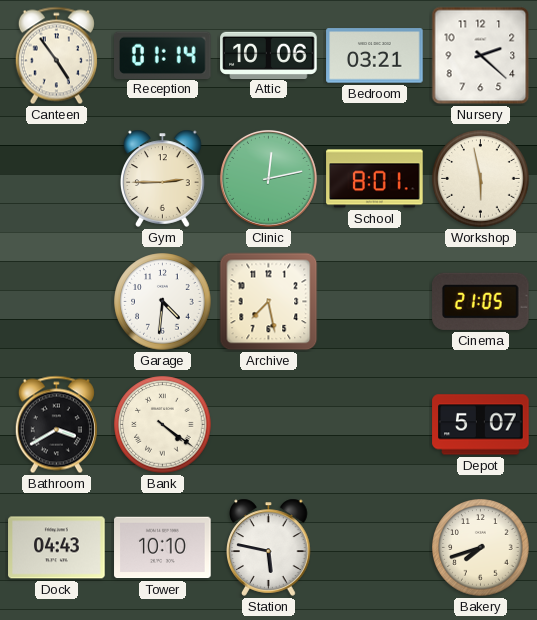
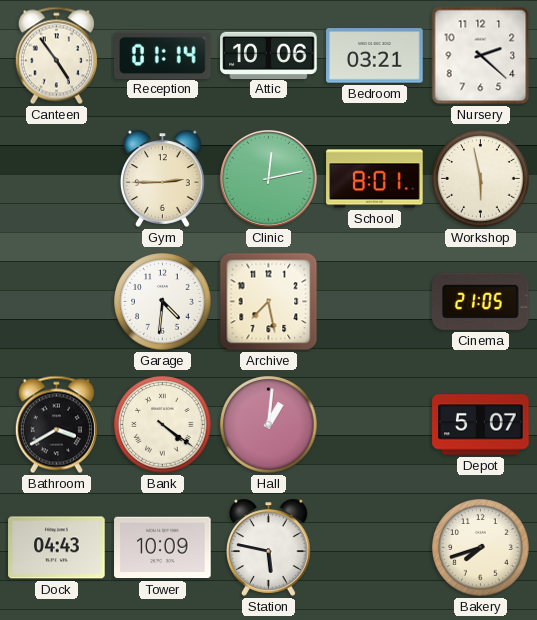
Hall: none -> 1:01
Tower: 10:10 -> 10:09
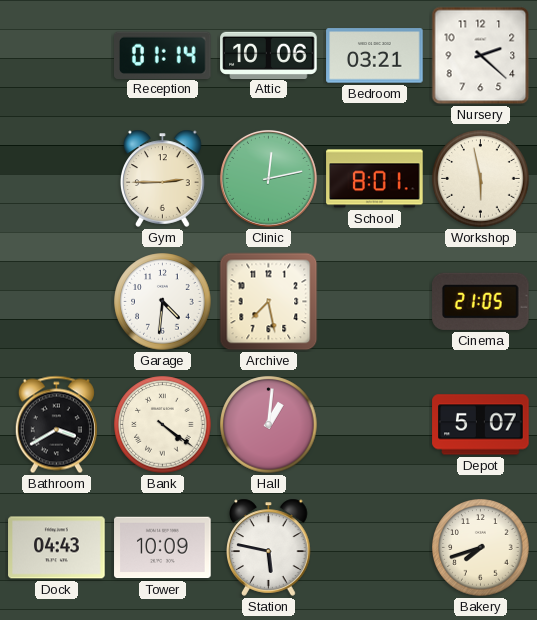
Canteen: 4:54 -> none
